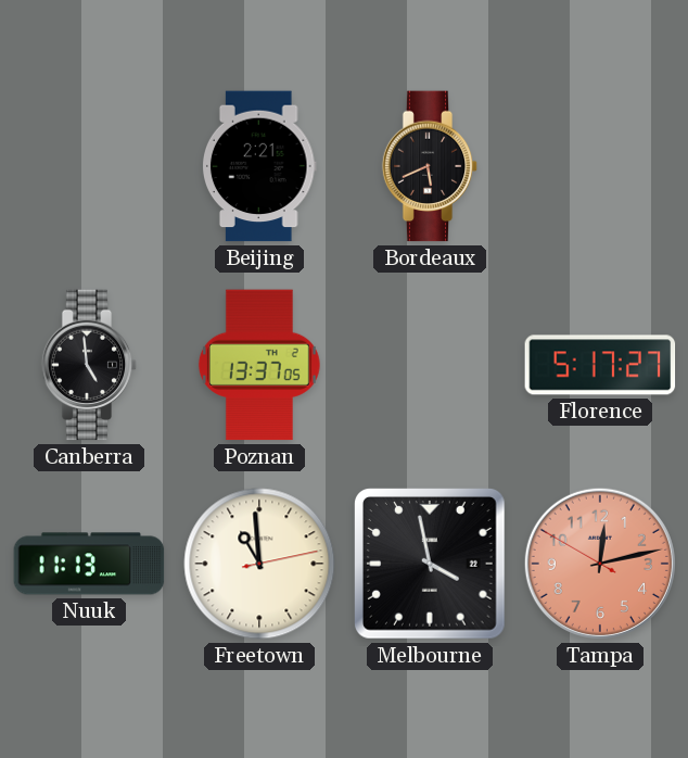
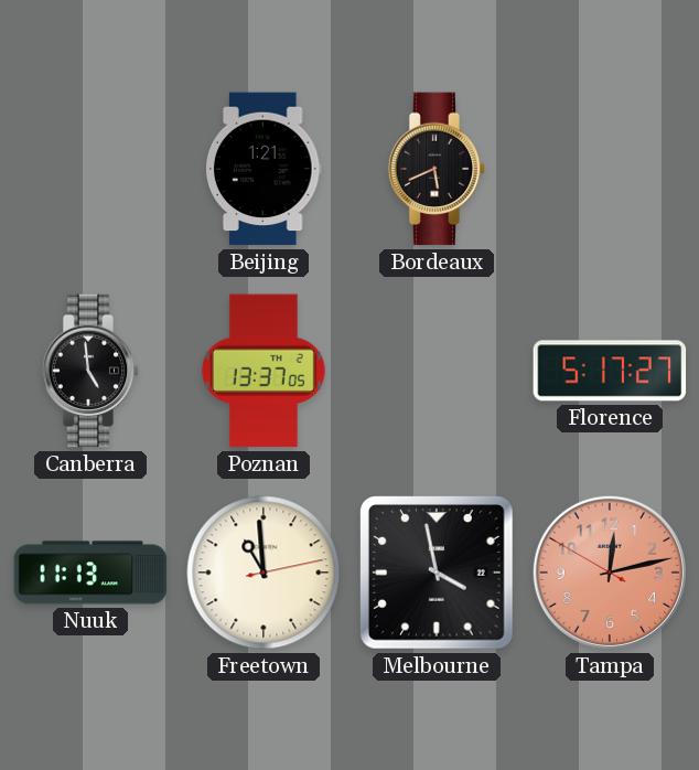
Beijing: 2:21 -> 1:21
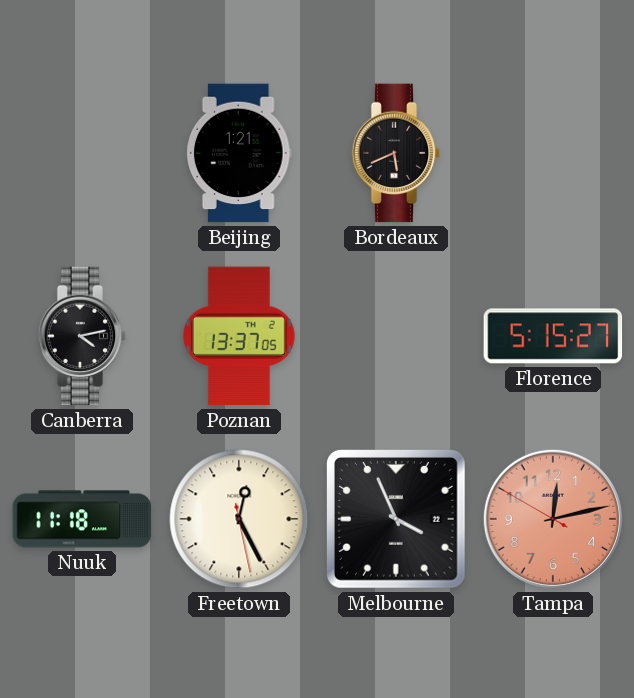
Canberra: 4:59 -> 4:13
Florence: 5:17 -> 5:15
Nuuk: 11:13 -> 11:18
Freetown: 10:59 -> 12:25
Melbourne: 3:58 -> 3:56
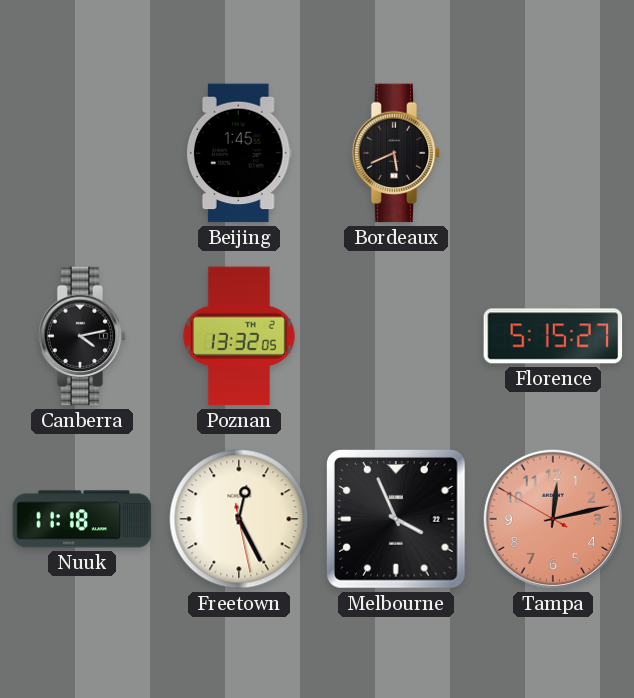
Beijing: 1:21 -> 1:45
Poznan: 13:37 -> 13:32
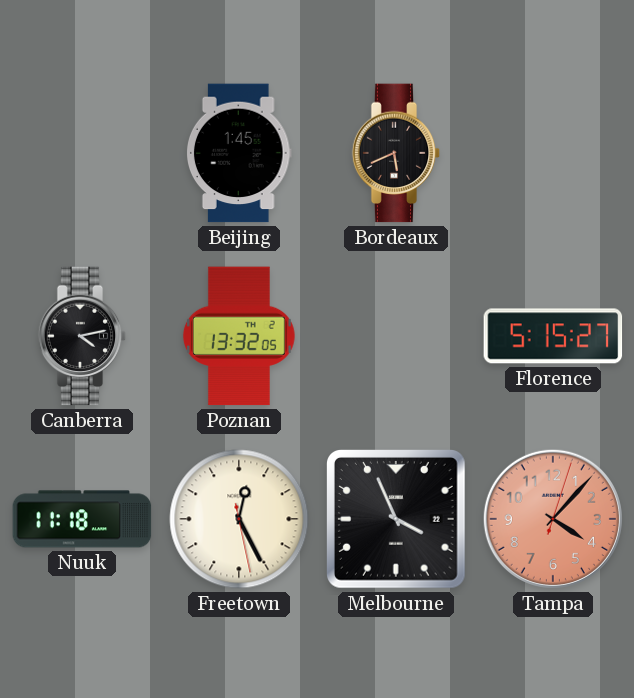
Tampa: 12:12 -> 4:07
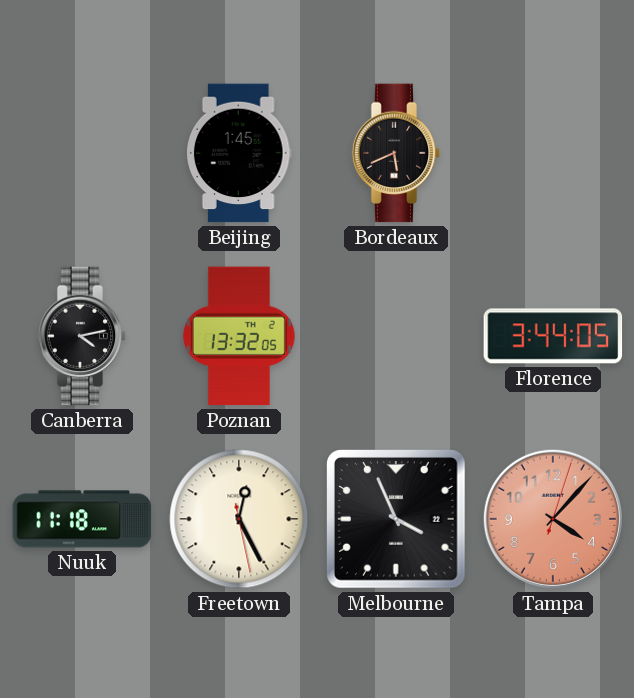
Florence: 5:15 -> 3:44
